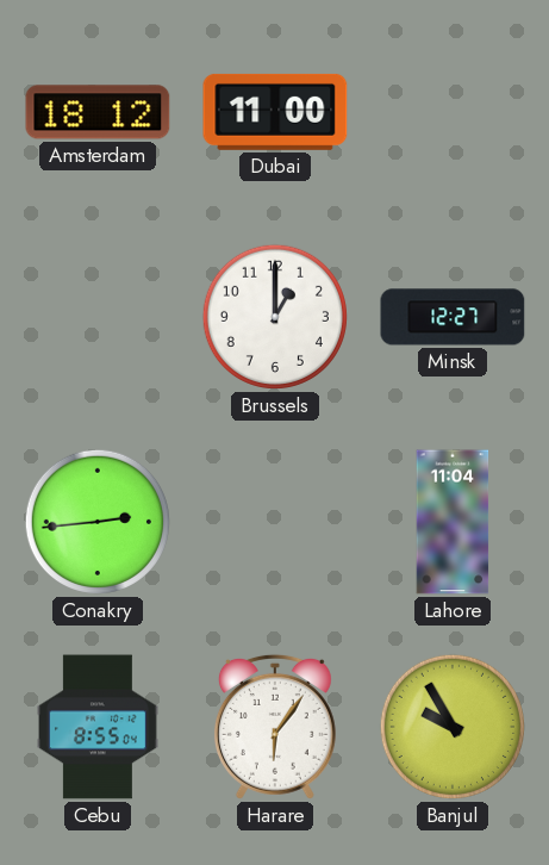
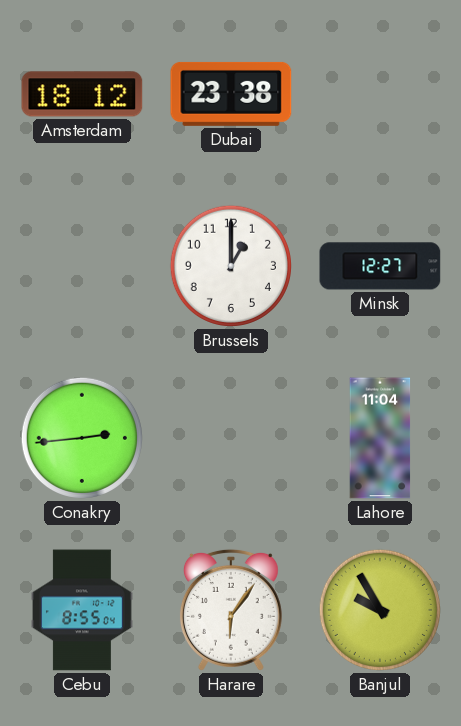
Dubai: 11:00 -> 23:38
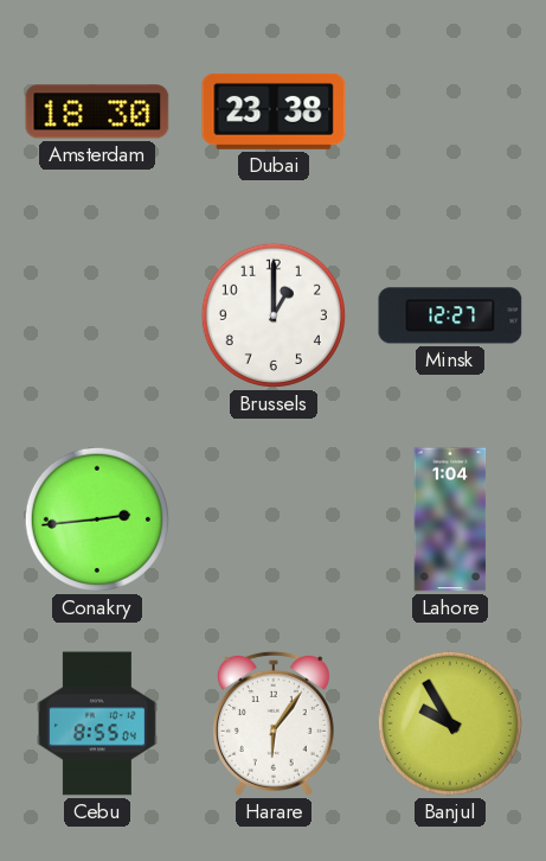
Amsterdam: 18:12 -> 18:30
Lahore: 11:04 -> 1:04
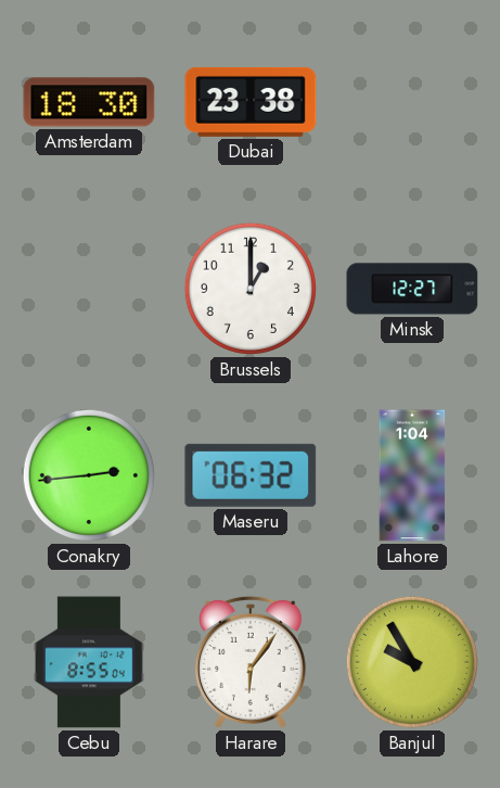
Maseru: none -> 06:32
